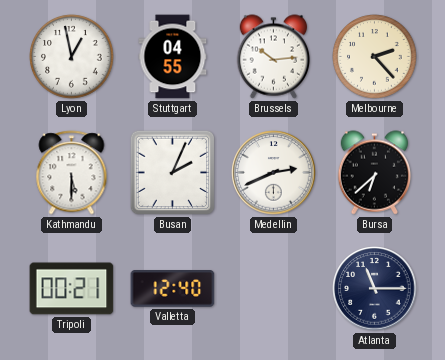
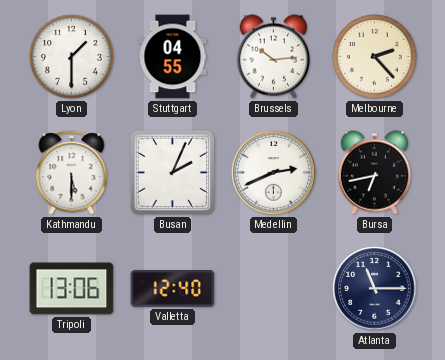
Lyon: 12:58 -> 1:30
Bursa: 6:38 -> 6:43
Tripoli: 00:21 -> 13:06
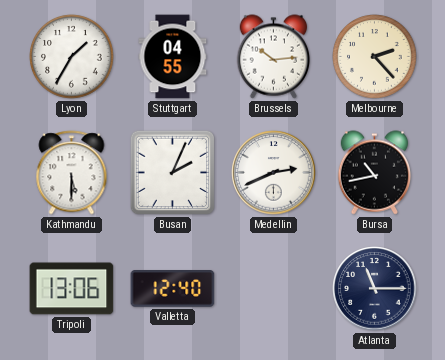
Lyon: 1:30 -> 1:35
Bursa: 6:43 -> 10:43
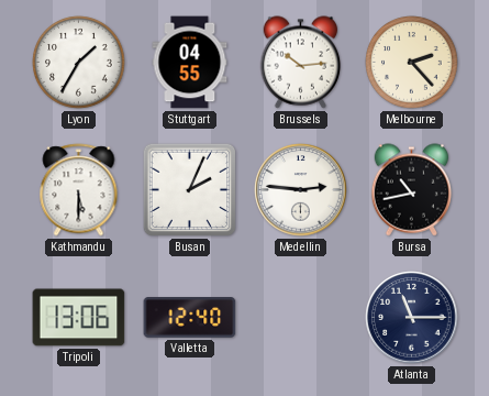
Medellin: 2:41 -> 2:46
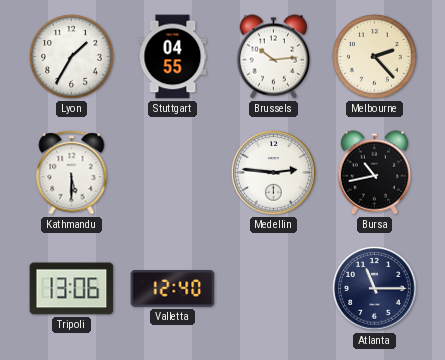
Busan: 2:04 -> none
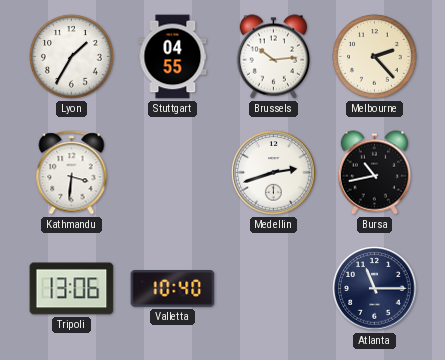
Kathmandu: 5:30 -> 3:31
Medellin: 2:46 -> 2:42
Valletta: 12:40 -> 10:40
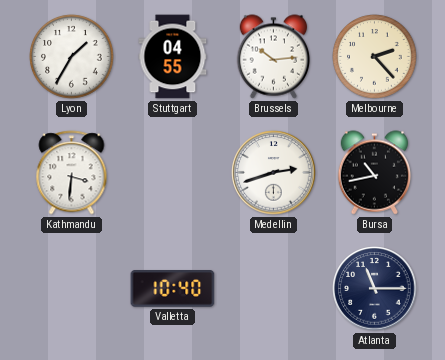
Tripoli: 13:06 -> none
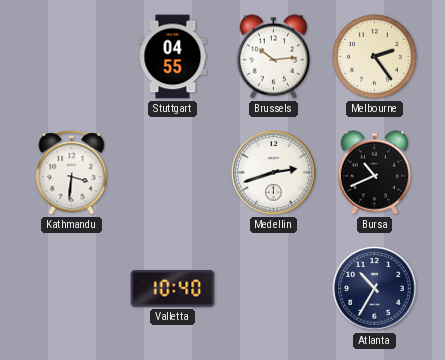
Lyon: 1:35 -> none
Melbourne: 2:23 -> 2:24
Bursa: 10:43 -> 10:41
Atlanta: 11:15 -> 10:35
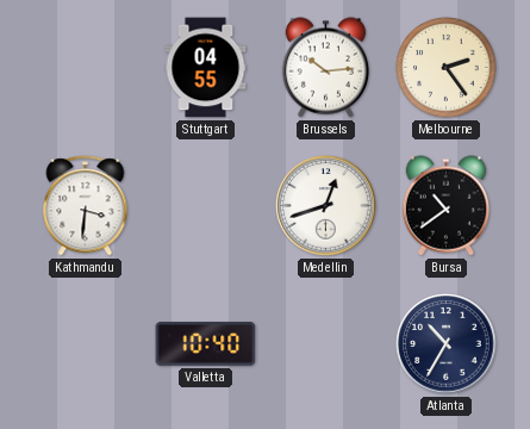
Medellin: 2:42 -> 12:42
Bursa: 10:41 -> 10:39
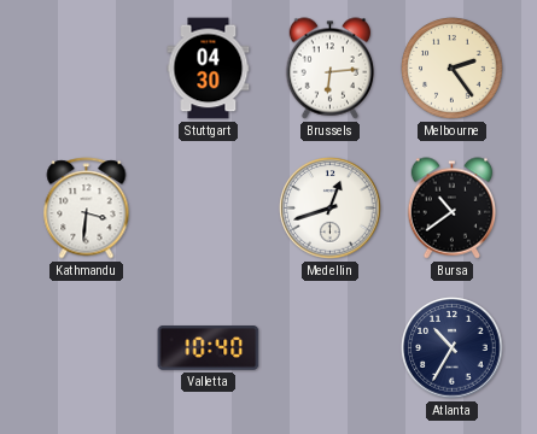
Stuttgart: 04:55 -> 04:30
Brussels: 10:14 -> 6:14
